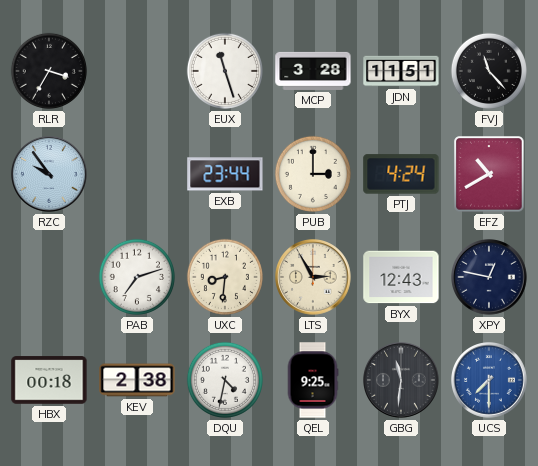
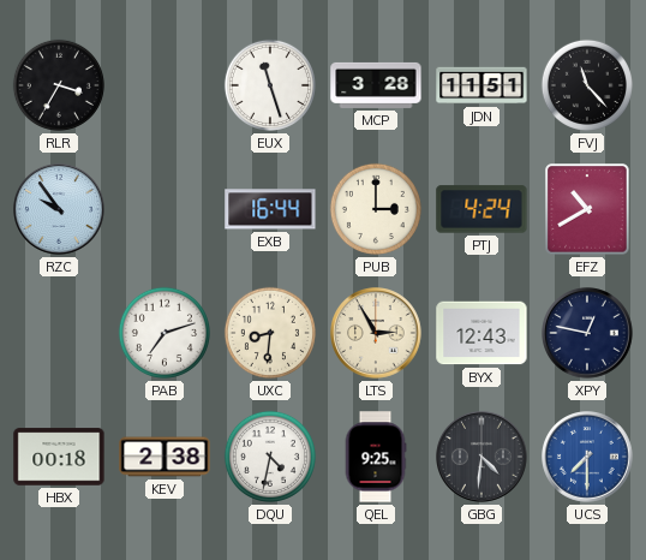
EXB: 23:44 -> 16:44
GBG: 11:31 -> 4:31
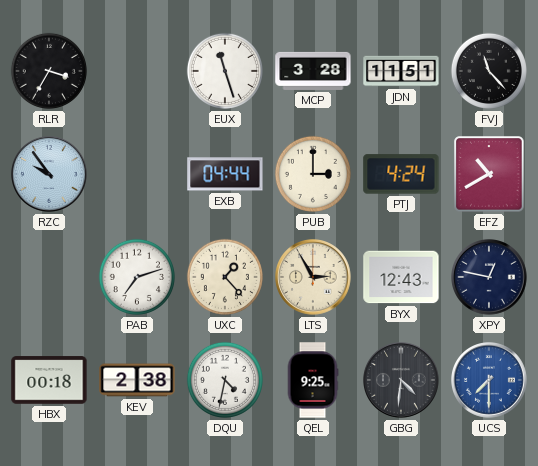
EXB: 16:44 -> 04:44
UXC: 8:31 -> 1:23
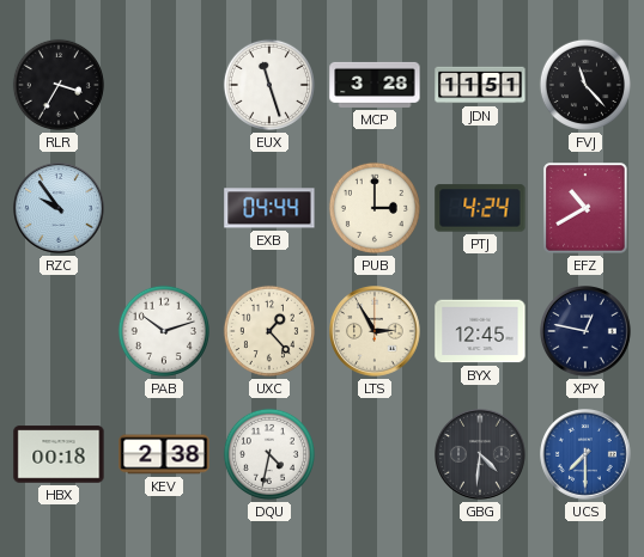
PAB: 7:12 -> 10:12
BYX: 12:43 -> 12:45
QEL: 9:25 -> none
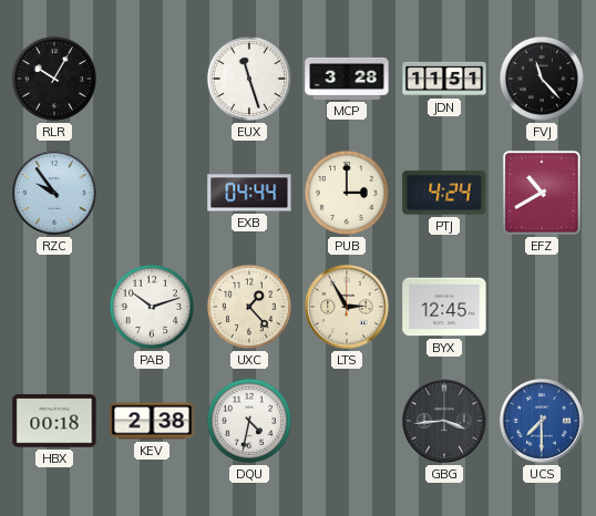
RLR: 3:35 -> 10:05
XPY: 12:47 -> none
GBG: 4:31 -> 3:44
